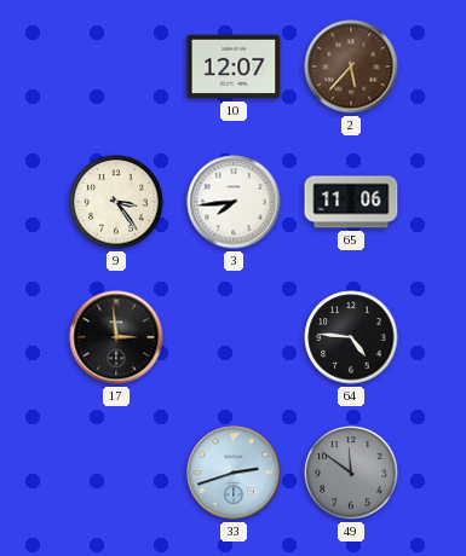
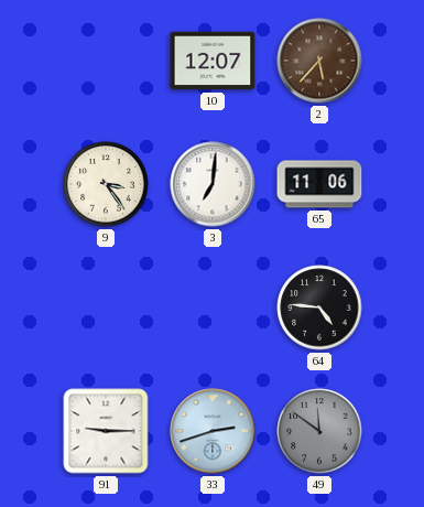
3: 7:44 -> 7:01
17: 2:59 -> none
91: none -> 9:15
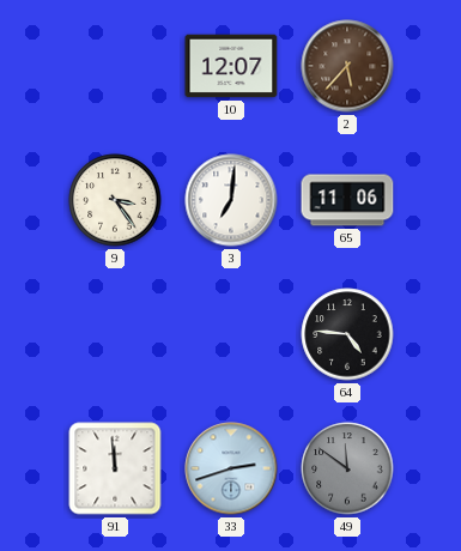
91: 9:15 -> 11:59
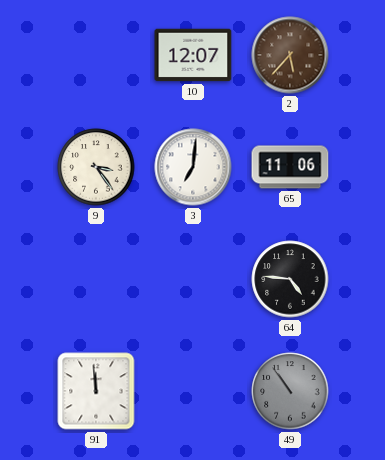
33: 2:42 -> none
49: 11:51 -> 10:54
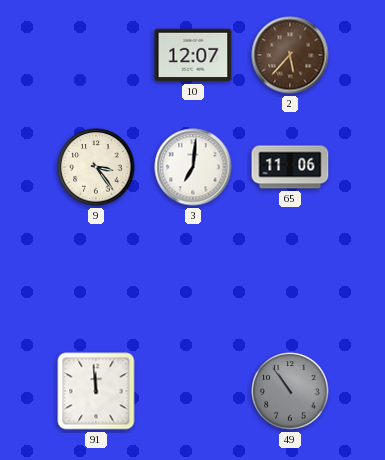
64: 4:46 -> none
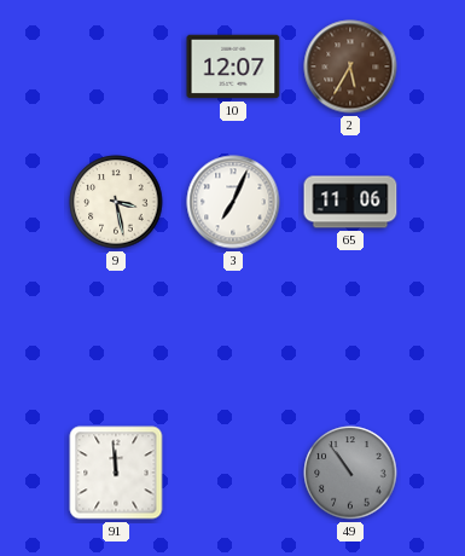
2: 5:37 -> 5:35
9: 3:24 -> 3:28
3: 7:01 -> 7:04
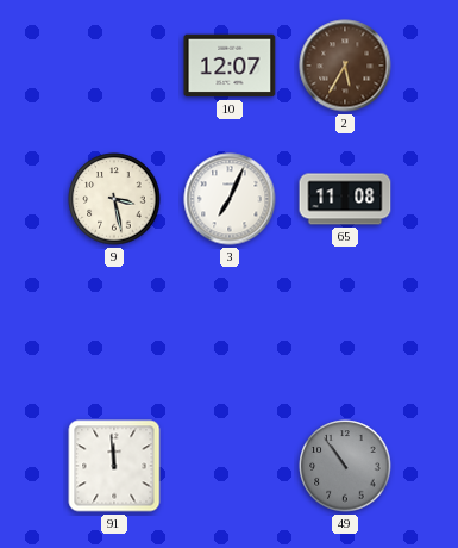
65: 11:06 -> 11:08
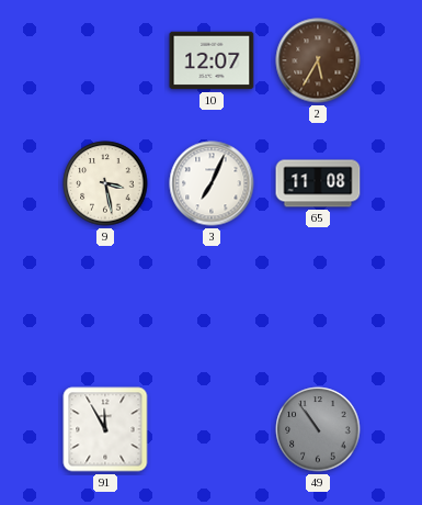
91: 11:59 -> 11:55
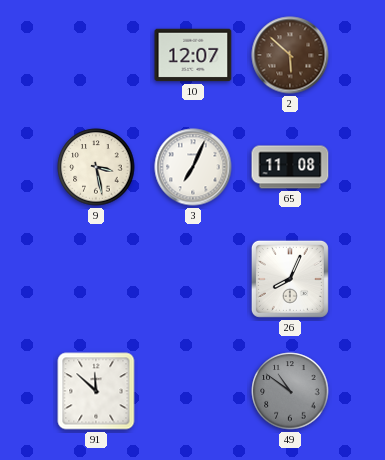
2: 5:35 -> 5:52
26: none -> 8:04
91: 11:55 -> 11:52
49: 10:54 -> 10:51
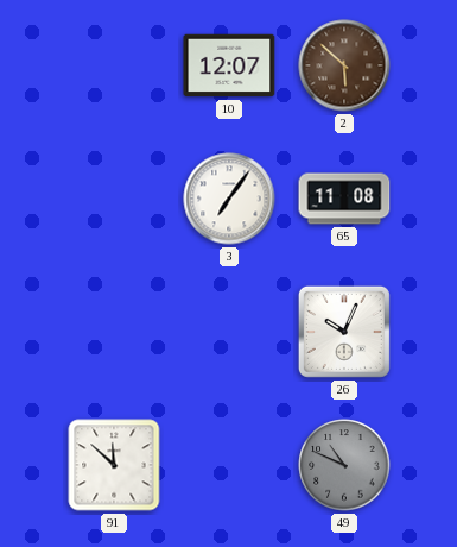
9: 3:28 -> none
3: 7:04 -> 7:06
26: 8:04 -> 10:04
49: 10:51 -> 10:49
